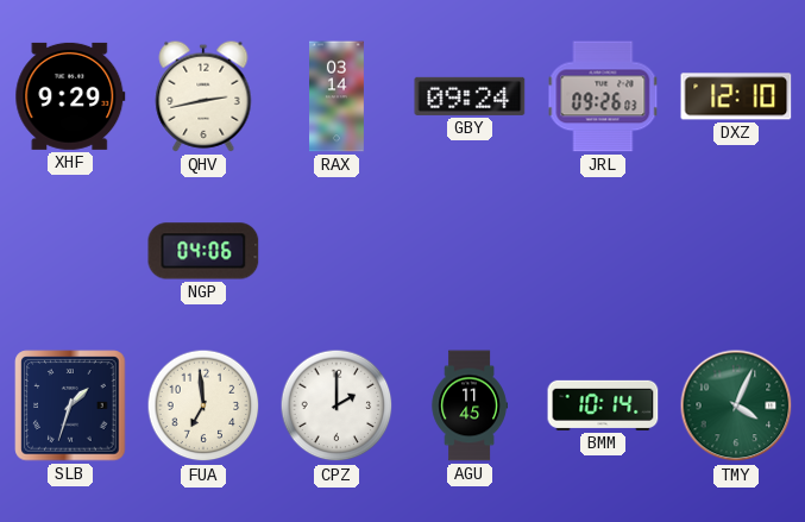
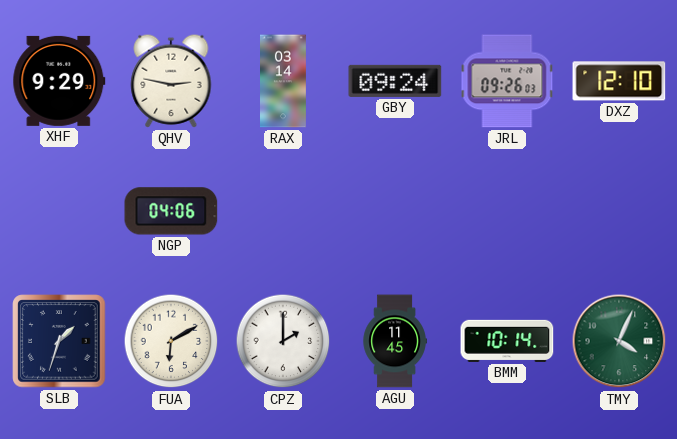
QHV: 2:43 -> 2:47
FUA: 6:59 -> 6:10
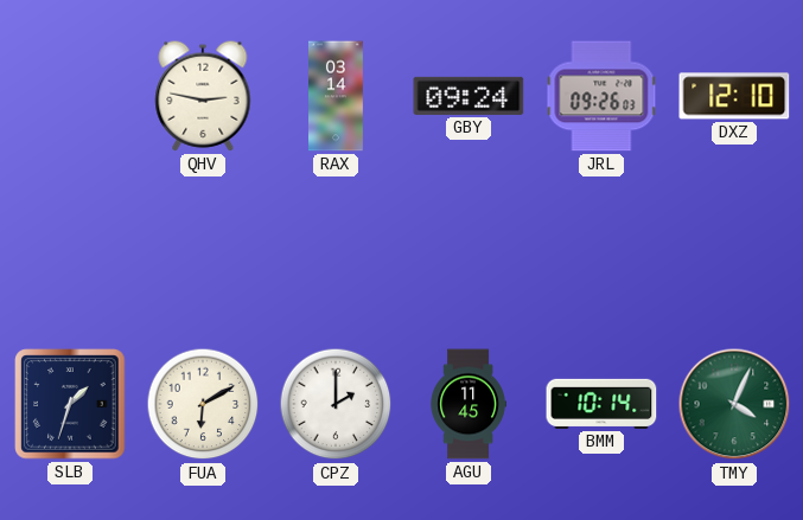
XHF: 9:29 -> none
NGP: 04:06 -> none
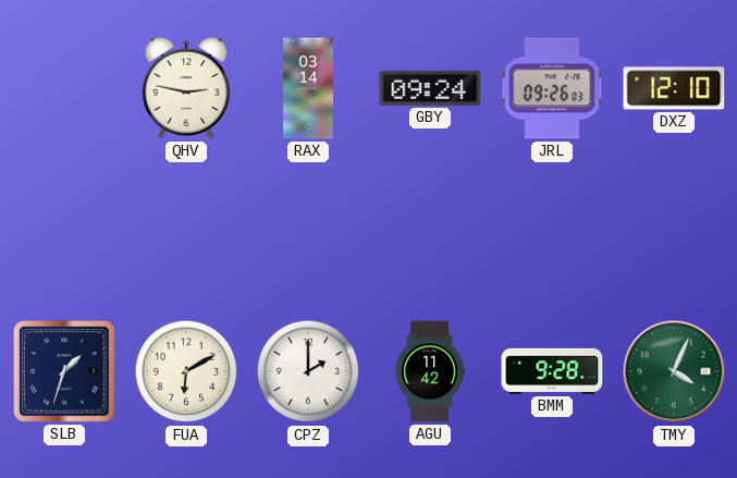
AGU: 11:45 -> 11:42
BMM: 10:14 -> 9:28
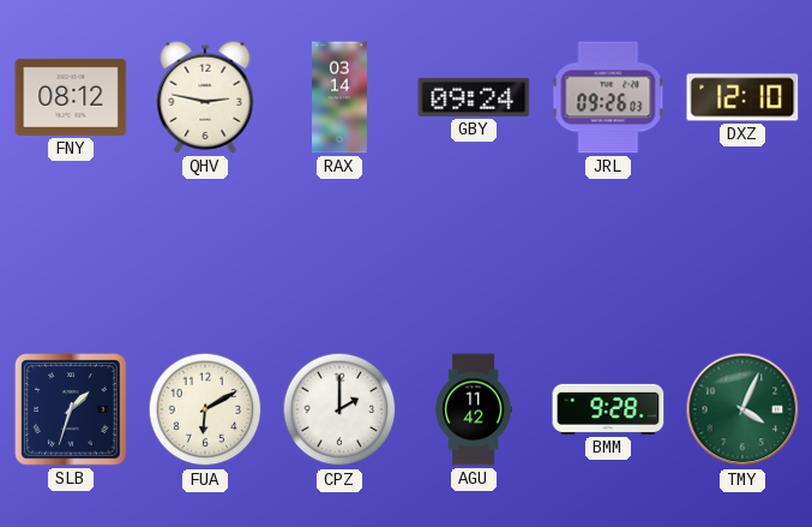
FNY: none -> 08:12
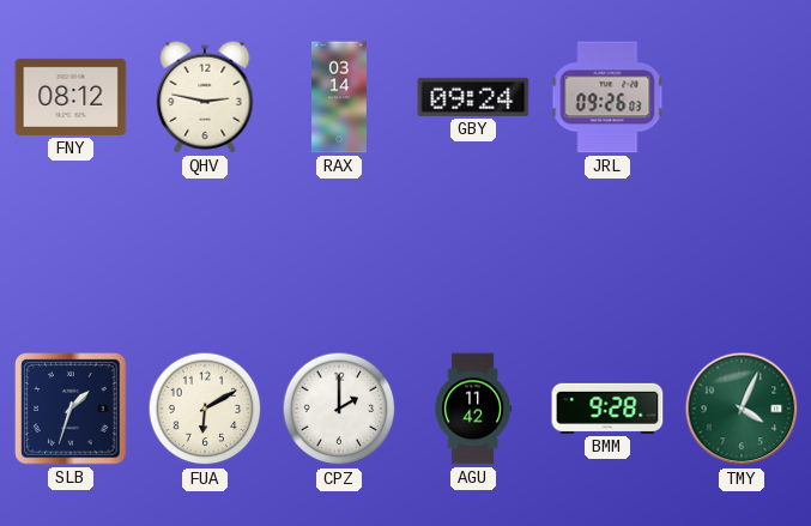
DXZ: 12:10 -> none
